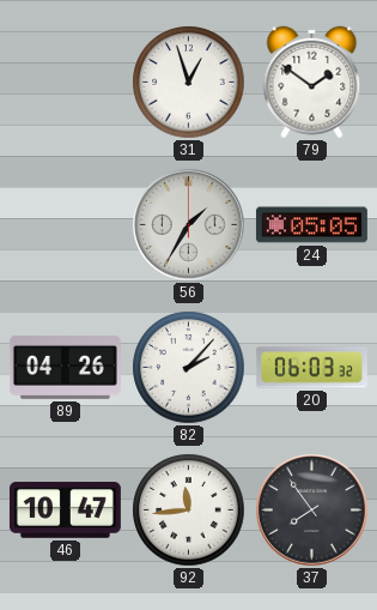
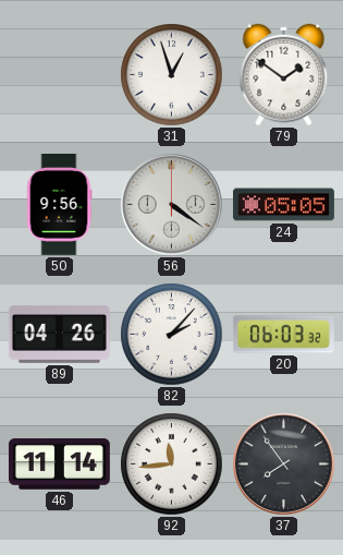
50: none -> 9:56
56: 1:35 -> 4:21
46: 10:47 -> 11:14
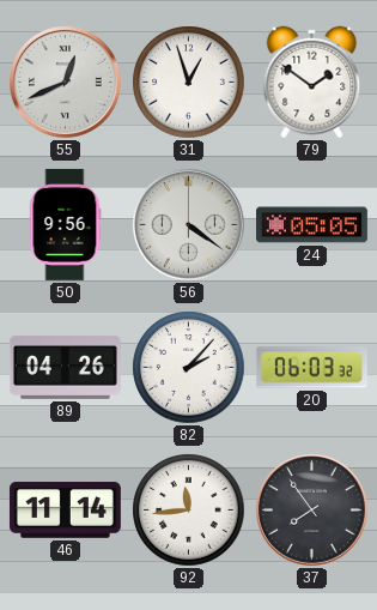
55: none -> 12:41
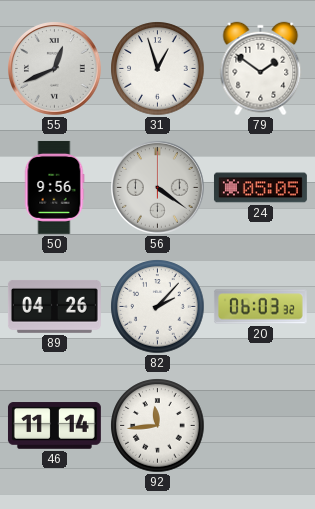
37: 7:54 -> none
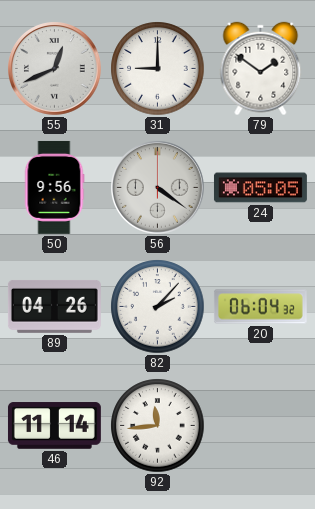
31: 12:57 -> 9:00
20: 06:03 -> 06:04
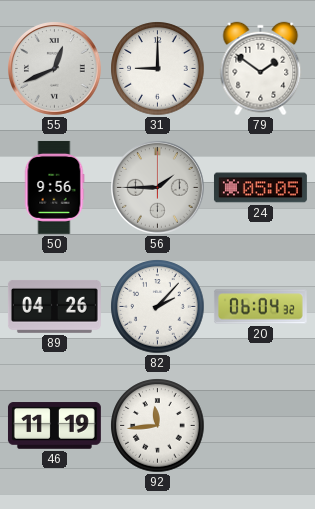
56: 4:21 -> 1:45
46: 11:14 -> 11:19
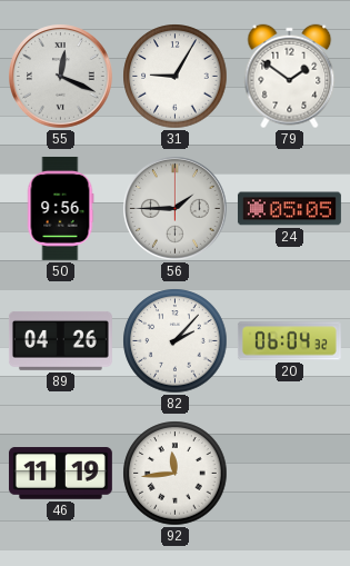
55: 12:41 -> 12:19
31: 9:00 -> 9:05
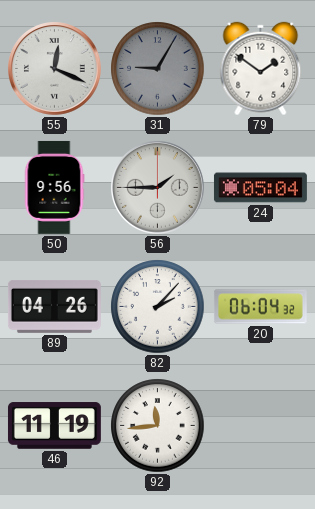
31 dial: white -> grey
24: 05:05 -> 05:04
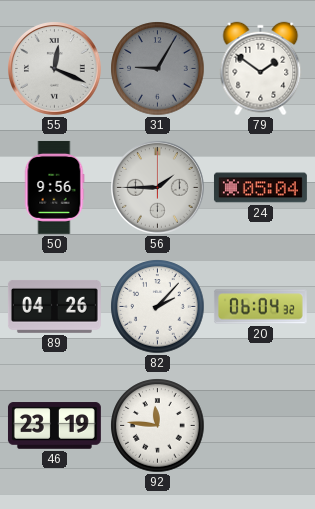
46: 11:19 -> 23:19
92: 11:44 -> 11:46
